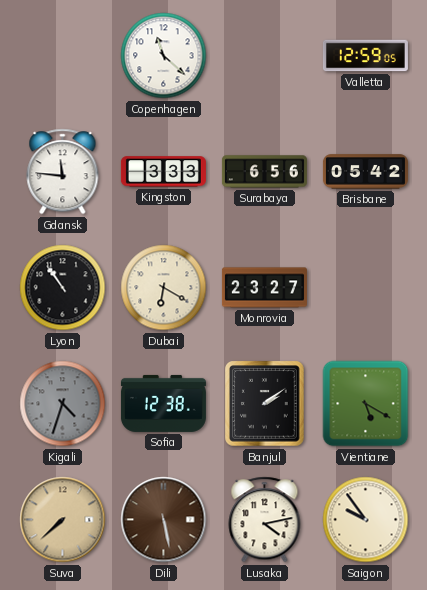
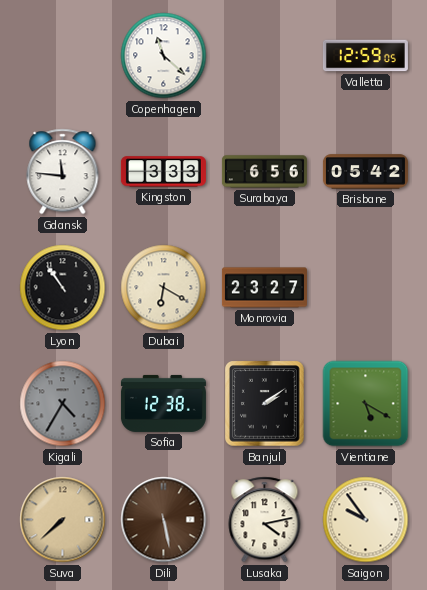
Kigali: 4:33 -> 4:35
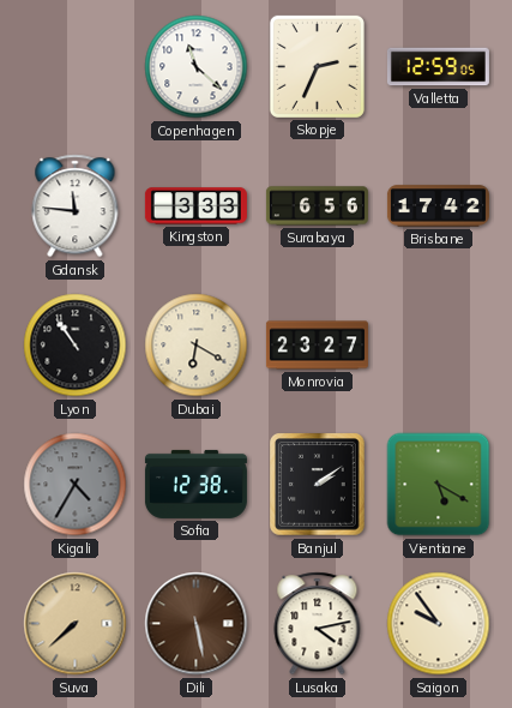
Skopje: none -> 2:34
Brisbane: 05:42 -> 17:42
